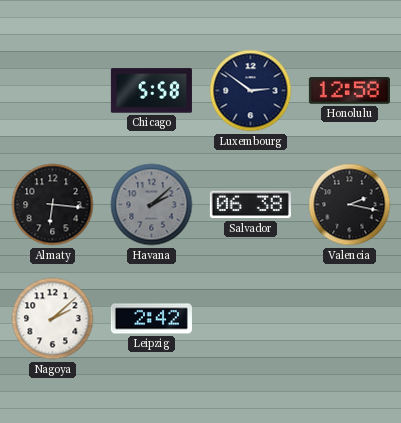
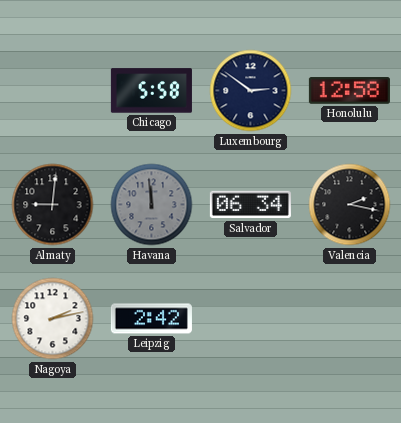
Almaty: 6:16 -> 9:01
Havana: 2:08 -> 11:59
Salvador: 06:38 -> 06:34
Nagoya: 2:08 -> 2:13
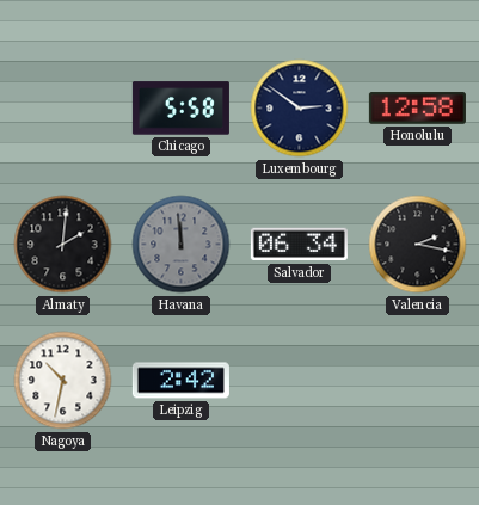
Almaty: 9:01 -> 2:01
Nagoya: 2:13 -> 10:32
